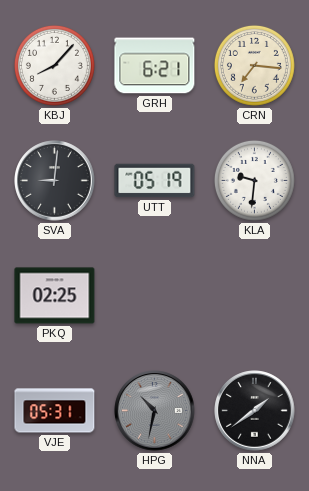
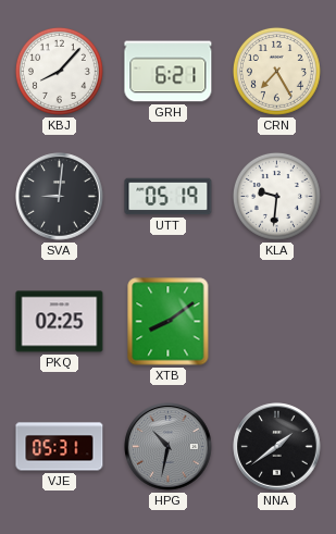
CRN: 7:16 -> 7:25
XTB: none -> 8:09
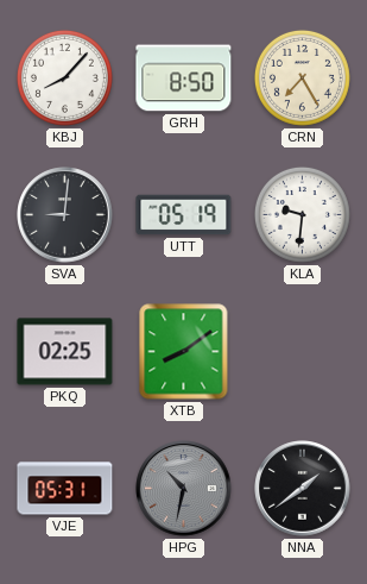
GRH: 6:21 -> 8:50
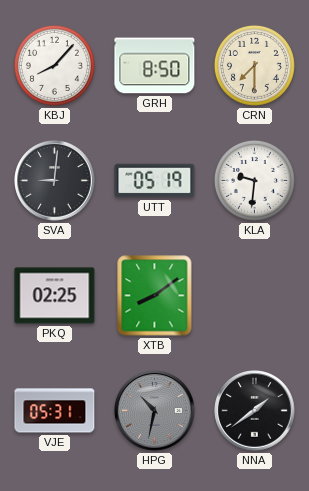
CRN: 7:25 -> 7:30
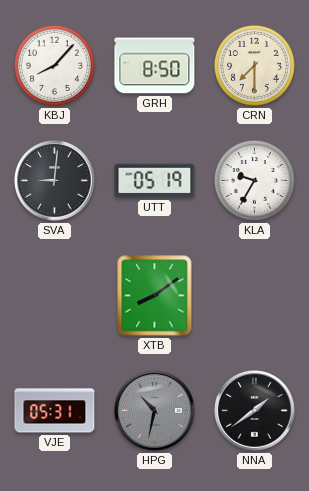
KLA: 9:31 -> 9:35
PKQ: 02:25 -> none
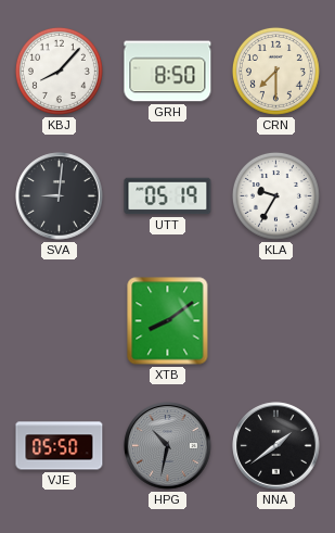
VJE: 05:31 -> 05:50
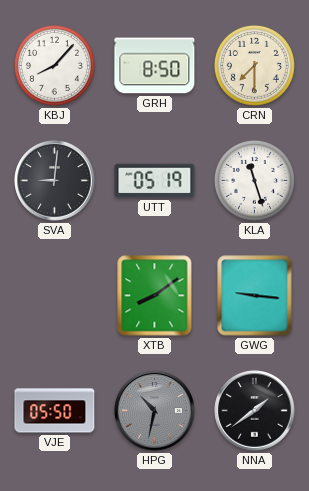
KLA: 9:35 -> 11:27
GWG: none -> 9:16
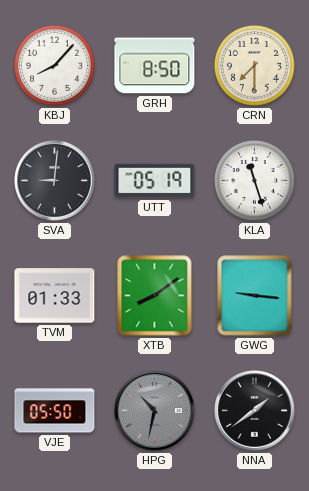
TVM: none -> 01:33
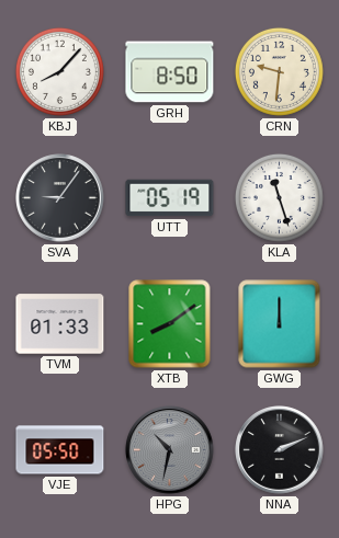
CRN: 7:30 -> 9:31
SVA: 9:01 -> 9:06
GWG: 9:16 -> 12:00
NNA: 1:39 -> 2:11
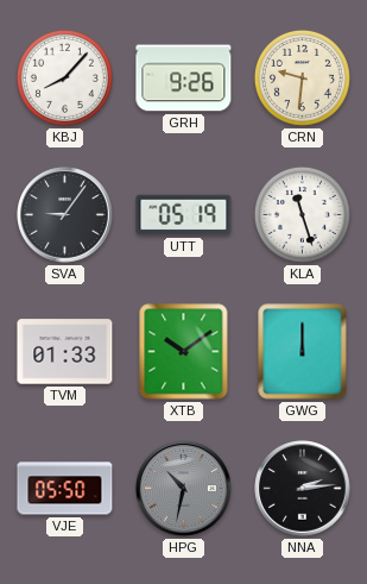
GRH: 8:50 -> 9:26
XTB: 8:09 -> 10:09
NNA: 2:11 -> 2:14
